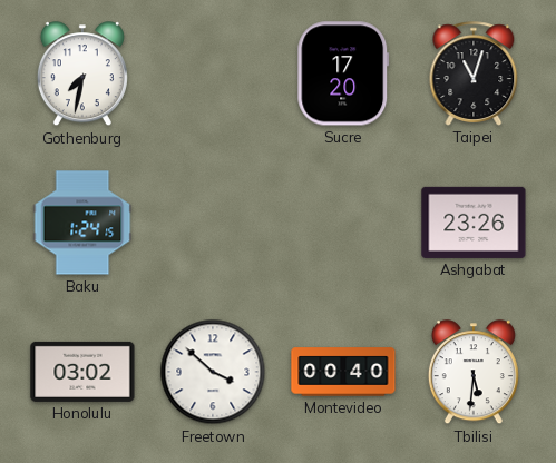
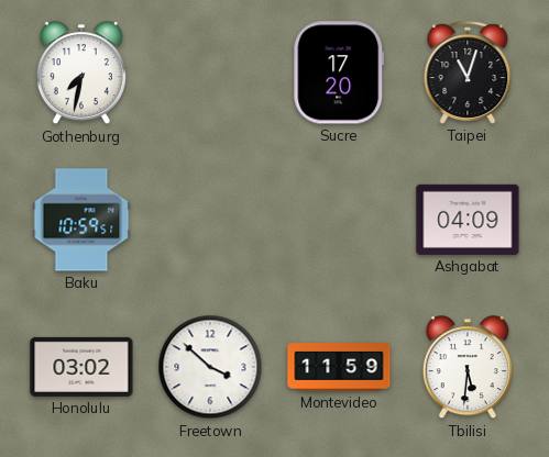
Baku: 1:24 -> 10:59
Ashgabat: 23:26 -> 04:09
Montevideo: 00:40 -> 11:59
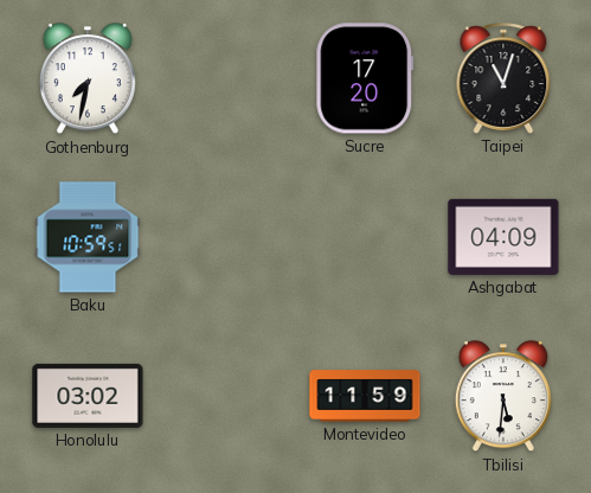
Freetown: 3:52 -> none
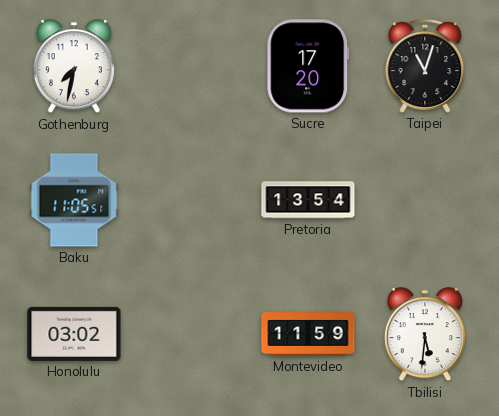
Baku: 10:59 -> 11:05
Pretoria: none -> 13:54
Ashgabat: 04:09 -> none
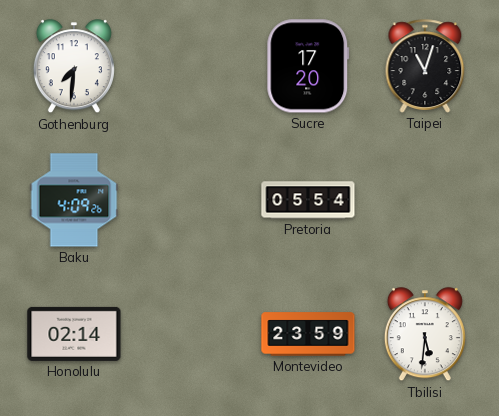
Gothenburg: 7:32 -> 7:31
Baku: 11:05 -> 4:09
Pretoria: 13:54 -> 05:54
Honolulu: 03:02 -> 02:14
Montevideo: 11:59 -> 23:59
